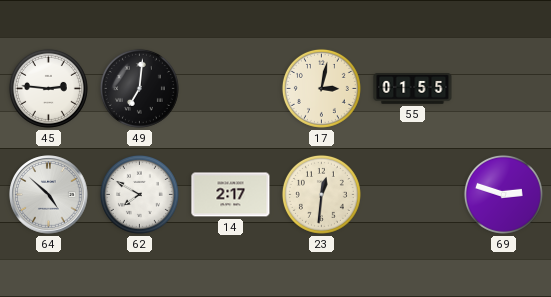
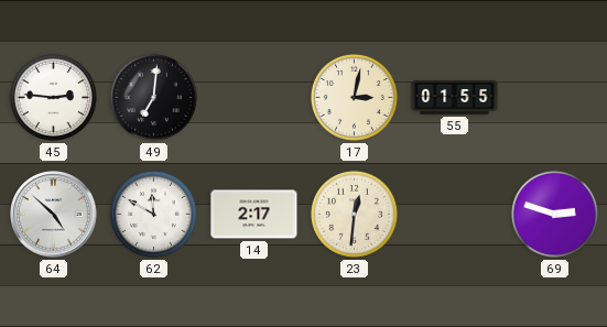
62: 7:50 -> 11:50
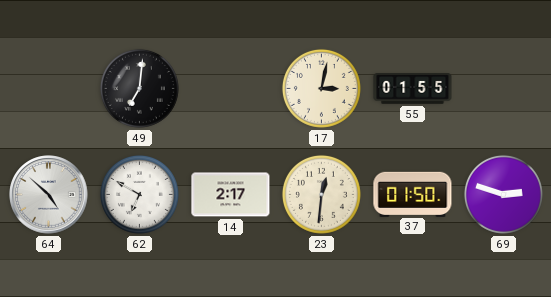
45: 2:46 -> none
62: 11:50 -> 6:50
37: none -> 01:50
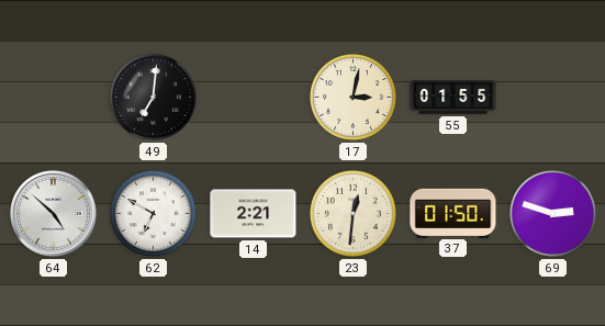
14: 2:17 -> 2:21
